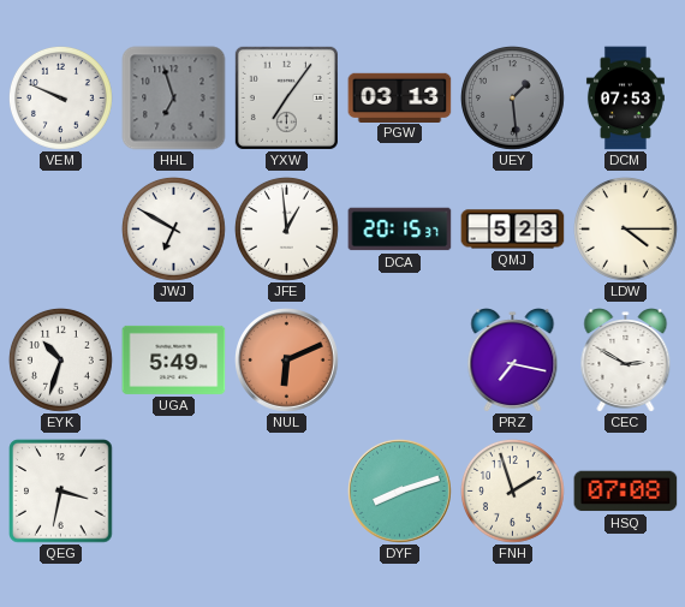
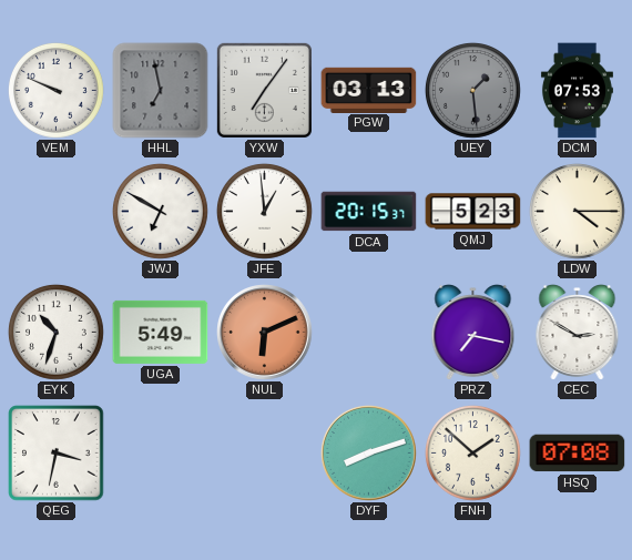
HHL: 6:57 -> 6:58
FNH: 1:57 -> 1:52
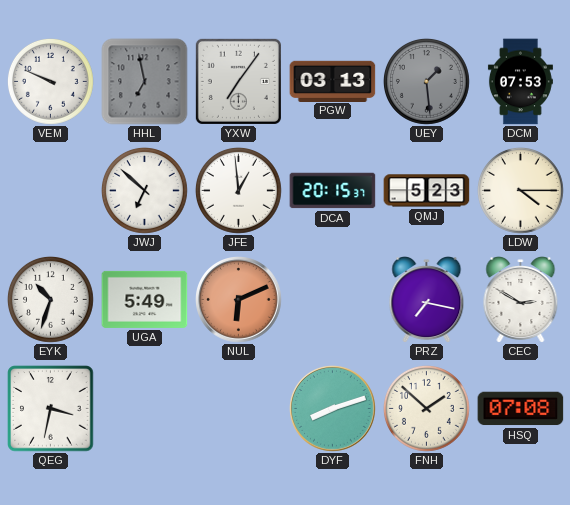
JWJ: 6:50 -> 6:52
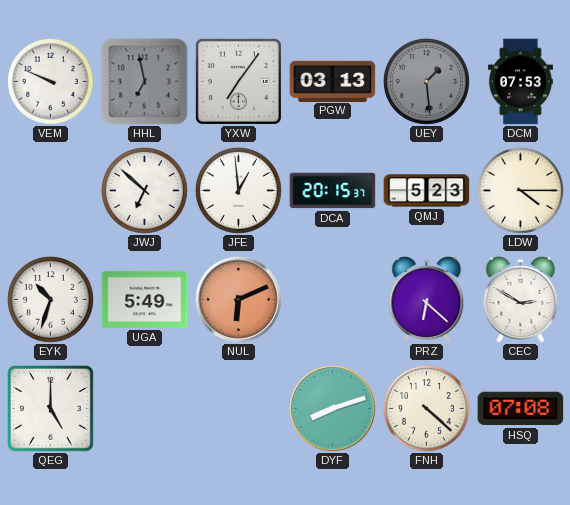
PRZ: 7:17 -> 6:22
QEG: 3:32 -> 5:00
FNH: 1:52 -> 4:22
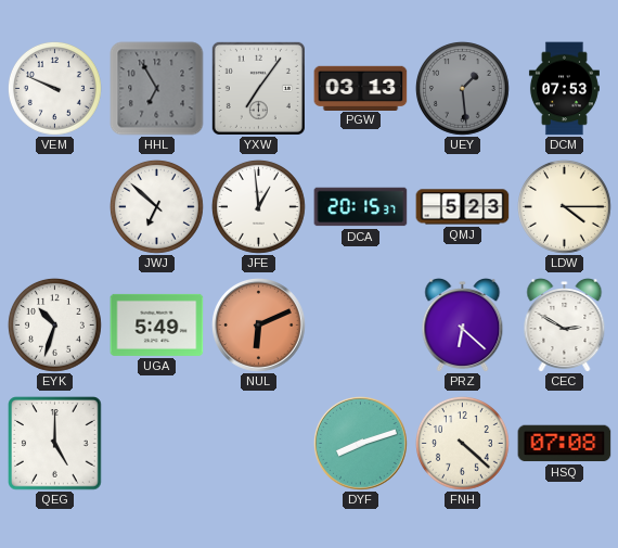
HHL: 6:58 -> 6:55
